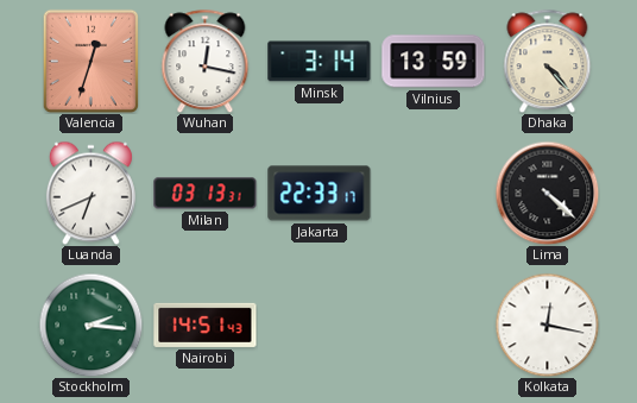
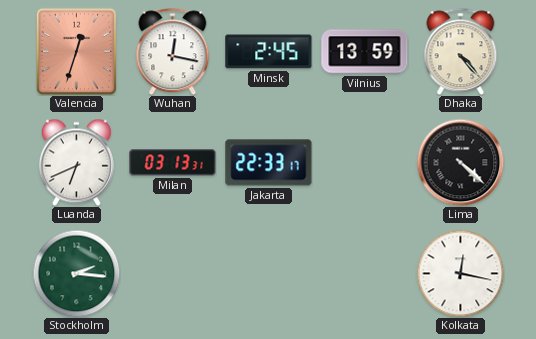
Minsk: 3:14 -> 2:45
Nairobi: 14:51 -> none
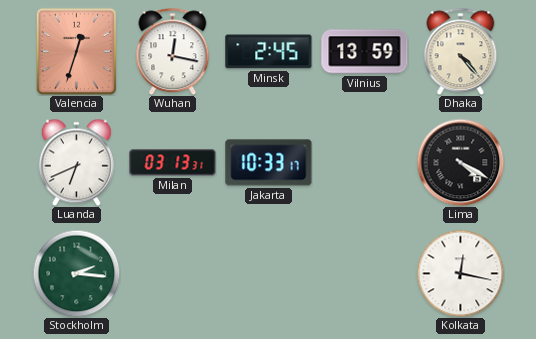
Jakarta: 22:33 -> 10:33
Lima: 4:22 -> 4:20
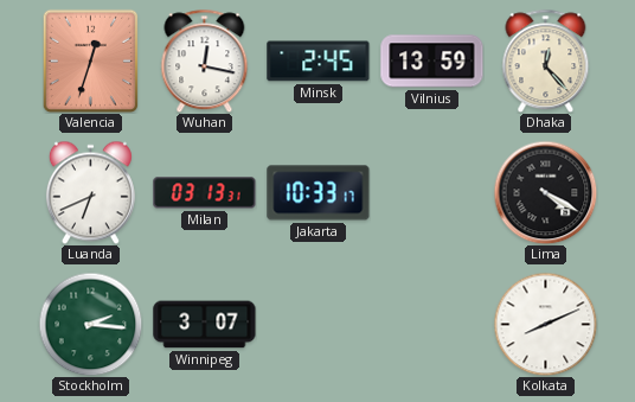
Dhaka: 4:23 -> 12:23
Winnipeg: none -> 3:07
Kolkata: 12:17 -> 8:11
